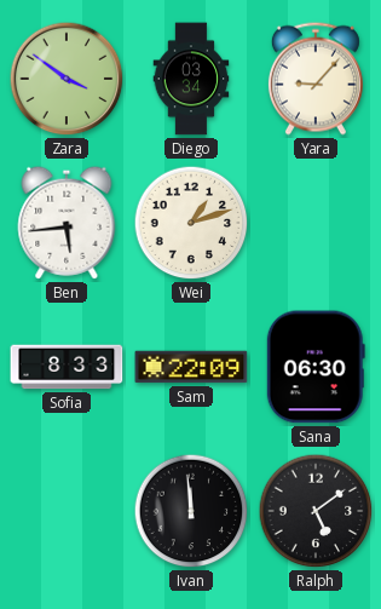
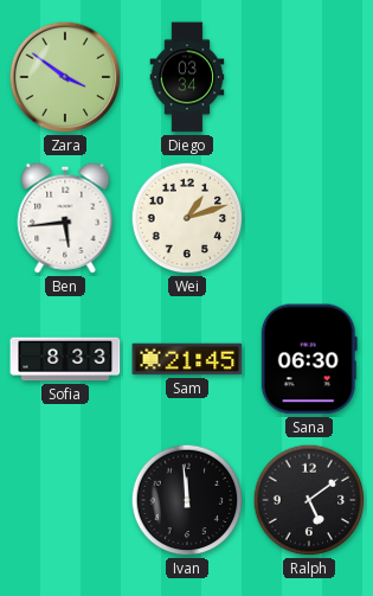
Yara: 9:07 -> none
Sam: 22:09 -> 21:45
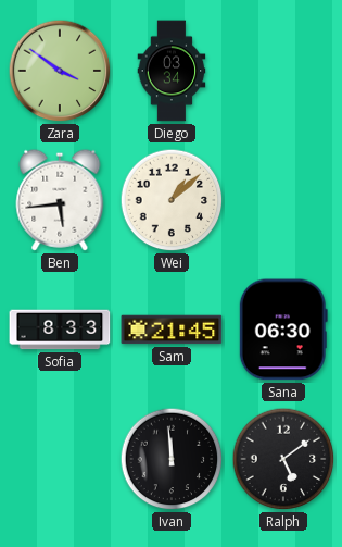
Wei: 1:12 -> 1:08
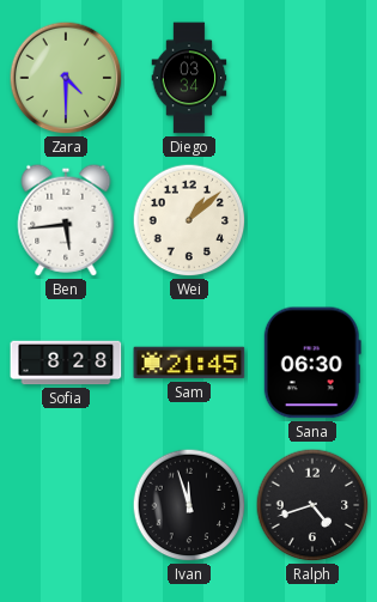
Zara: 3:51 -> 4:30
Sofia: 8:33 -> 8:28
Ivan: 11:59 -> 11:57
Ralph: 5:09 -> 4:42
